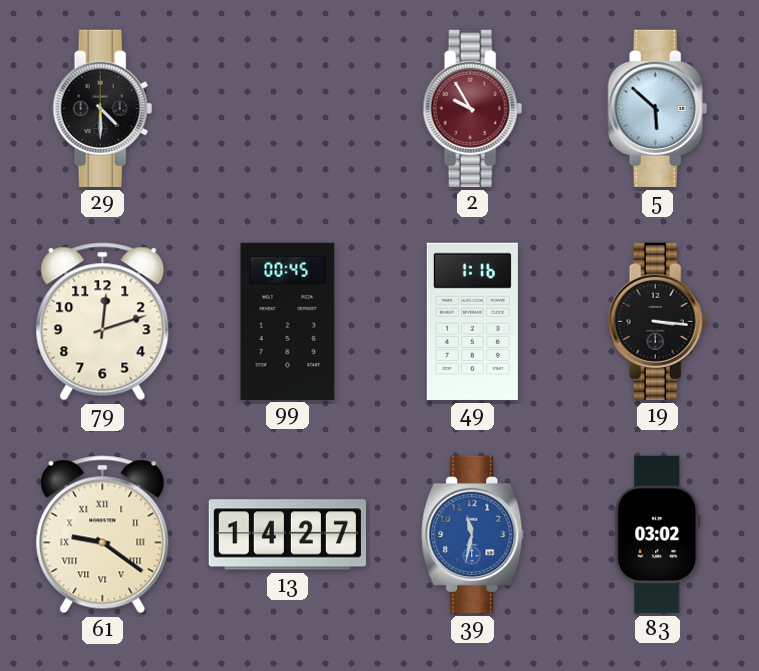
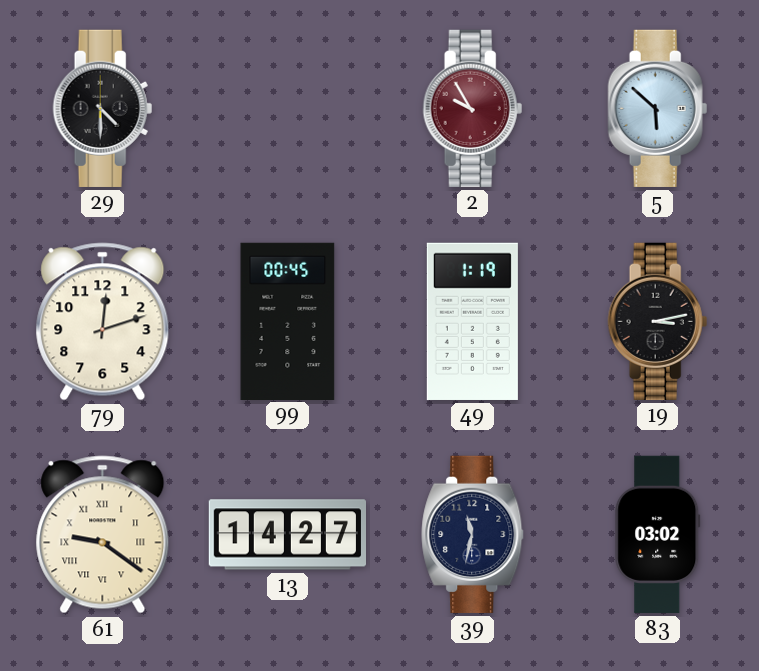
49: 1:16 -> 1:19
19: 3:16 -> 3:13
39 dial: blue -> navy
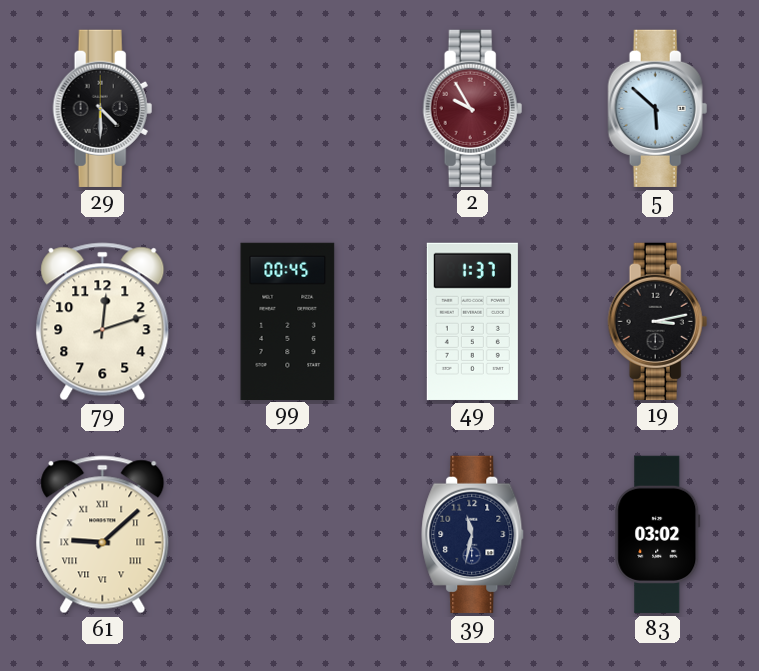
49: 1:19 -> 1:37
61: 9:21 -> 9:08
13: 14:27 -> none
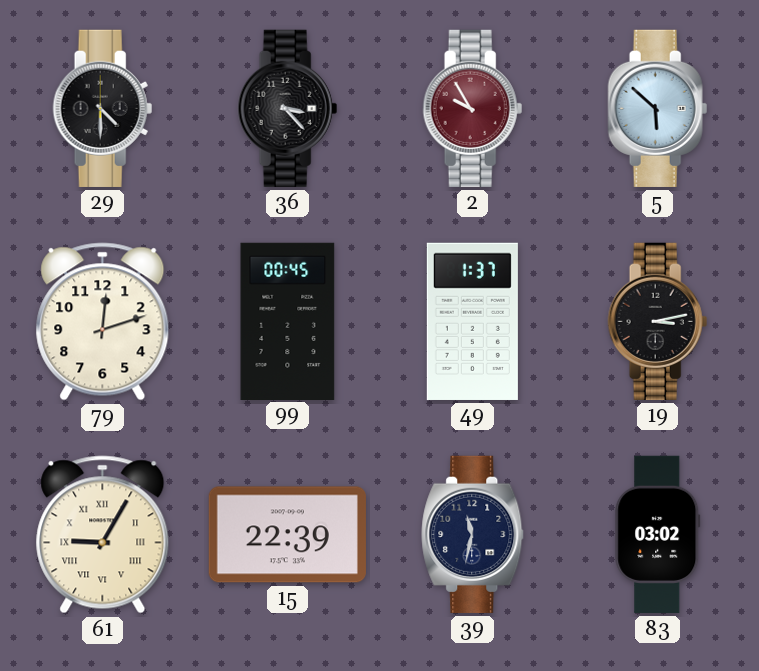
36: none -> 3:23
61: 9:08 -> 9:05
15: none -> 22:39
